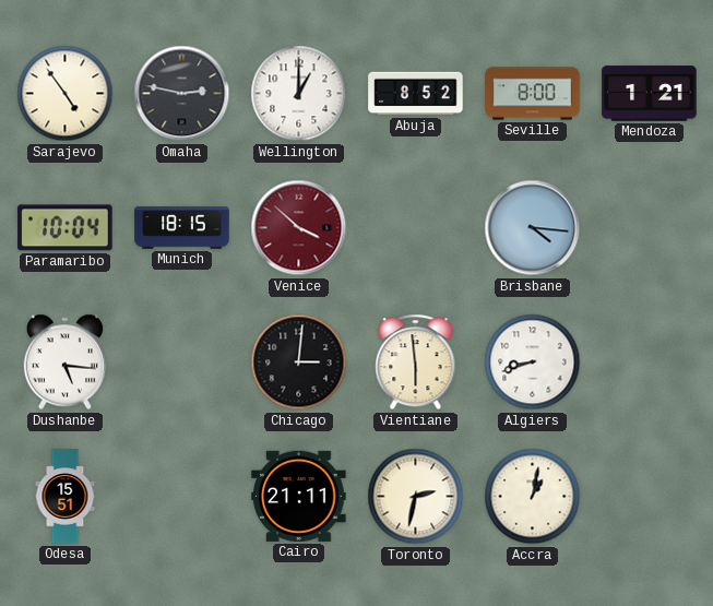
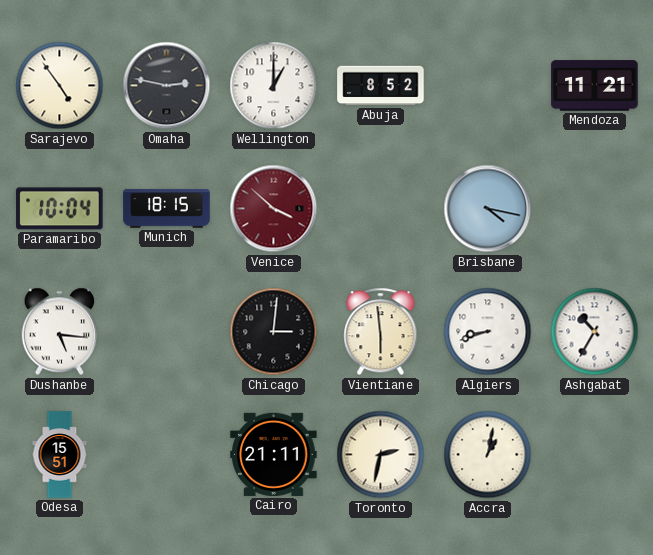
Seville: 8:00 -> none
Mendoza: 1:21 -> 11:21
Brisbane: 4:16 -> 4:17
Ashgabat: none -> 10:35
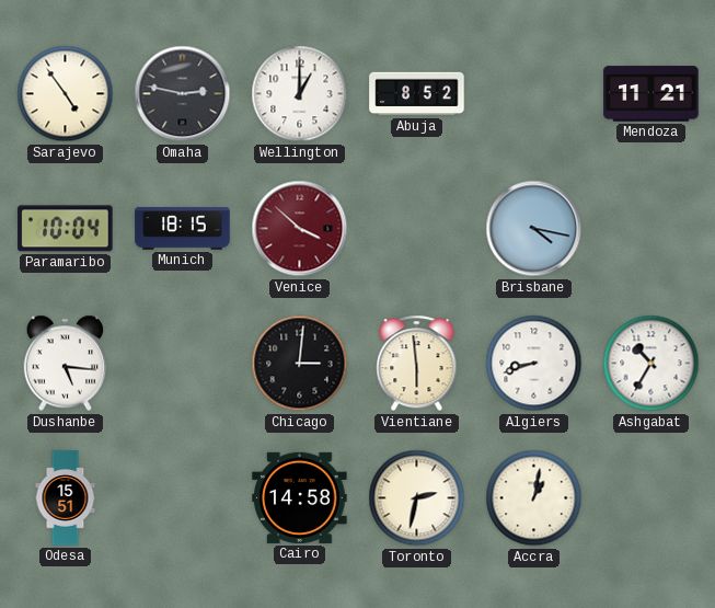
Cairo: 21:11 -> 14:58
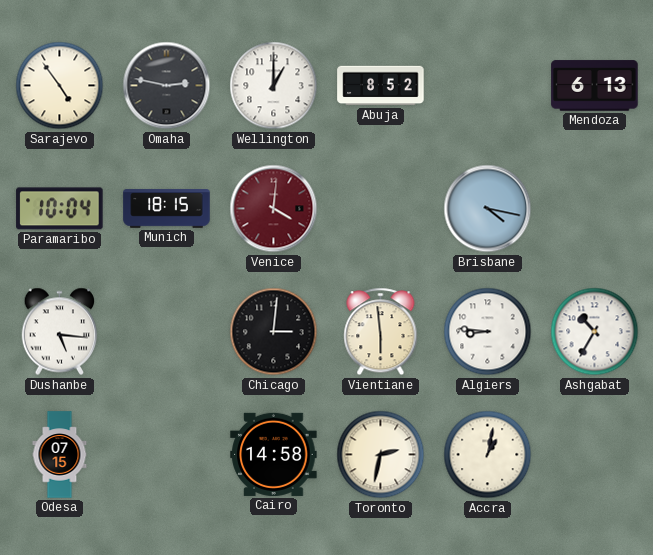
Mendoza: 11:21 -> 6:13
Venice: 3:52 -> 4:01
Algiers: 8:42 -> 8:46
Odesa: 15:51 -> 07:15
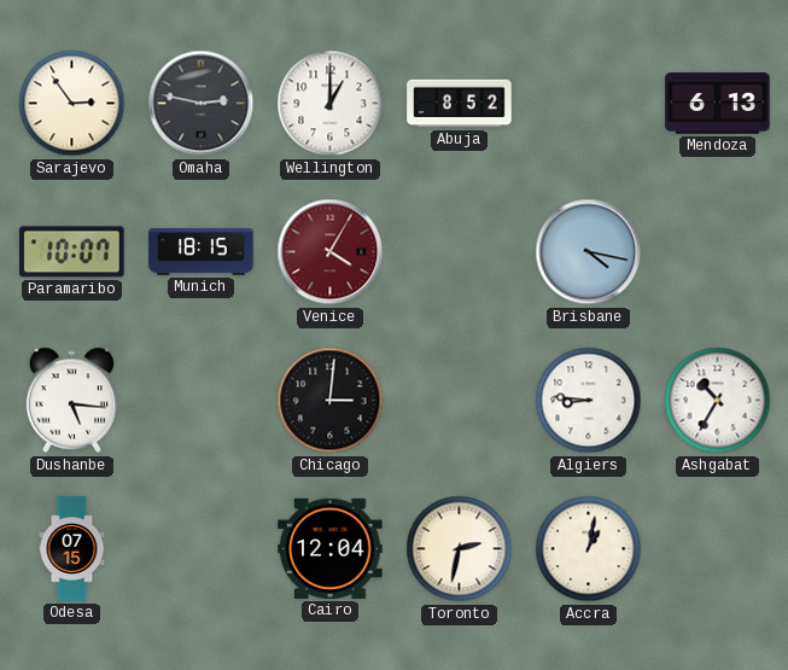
Sarajevo: 4:54 -> 2:54
Paramaribo: 10:04 -> 10:07
Venice: 4:01 -> 4:05
Vientiane: 5:59 -> none
Cairo: 14:58 -> 12:04
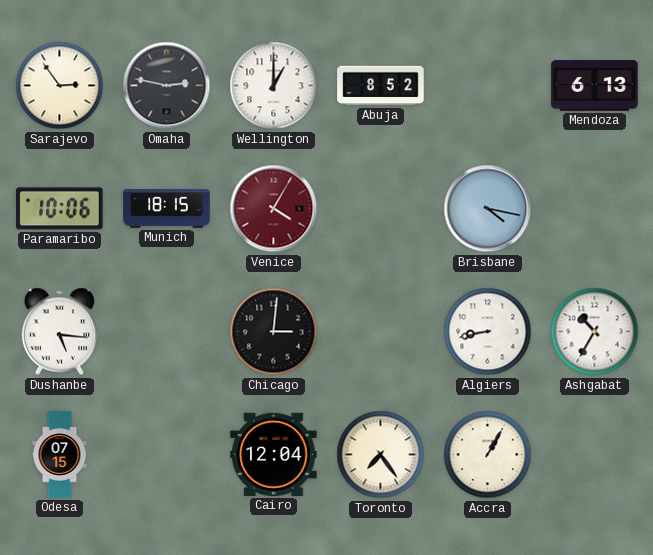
Paramaribo: 10:07 -> 10:06
Algiers: 8:46 -> 8:43
Toronto: 2:32 -> 7:24
Accra: 1:02 -> 1:05
